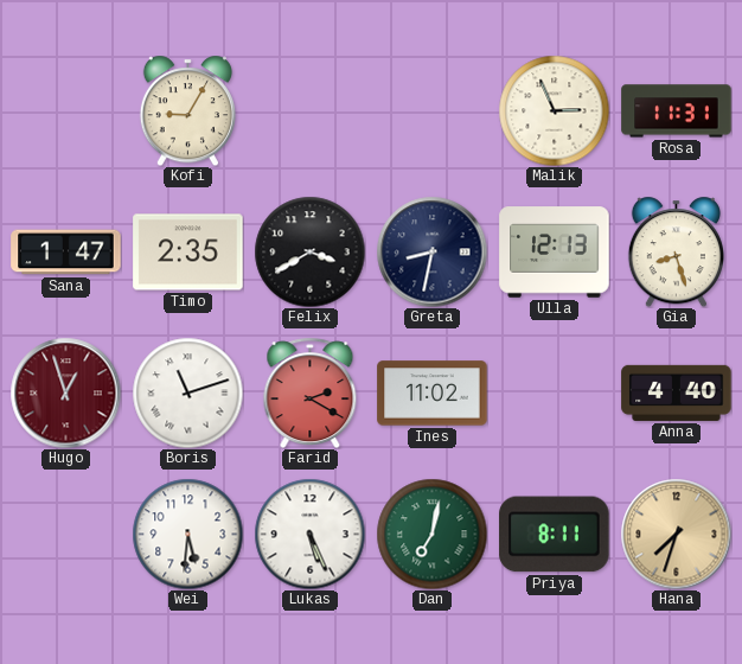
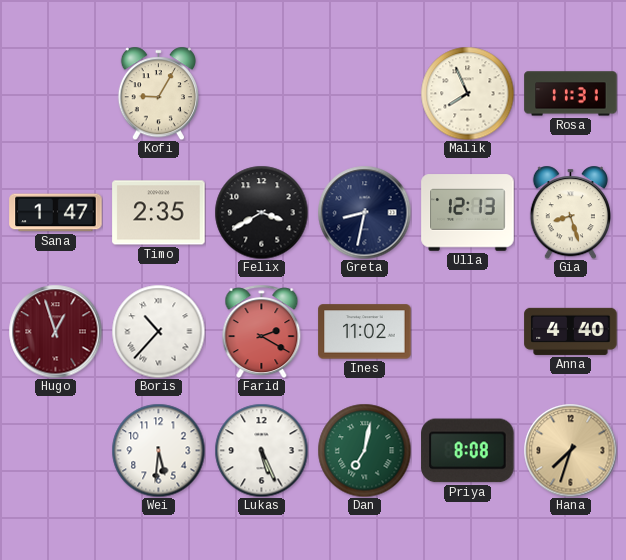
Malik: 2:56 -> 7:56
Boris: 11:12 -> 10:37
Priya: 8:11 -> 8:08
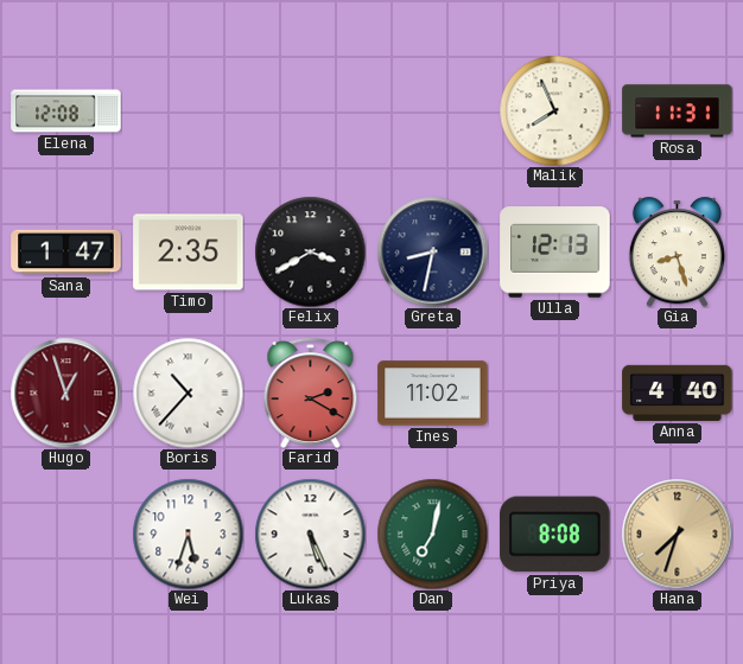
Elena: none -> 12:08
Kofi: 9:05 -> none
Wei: 5:31 -> 5:33
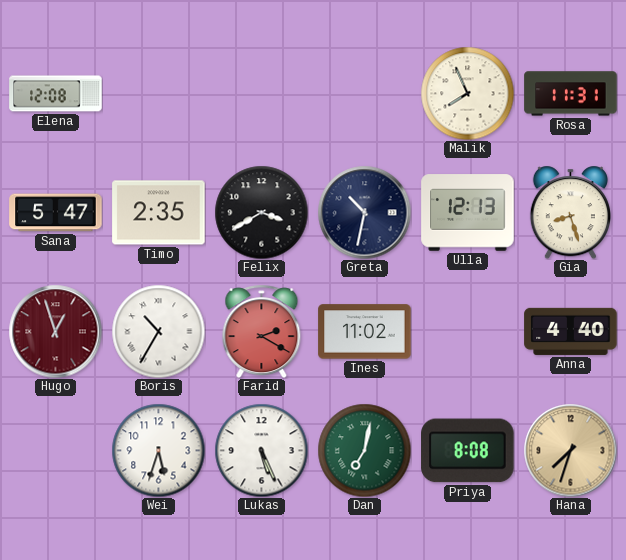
Sana: 1:47 -> 5:47
Greta: 8:32 -> 10:32
Boris: 10:37 -> 10:35
